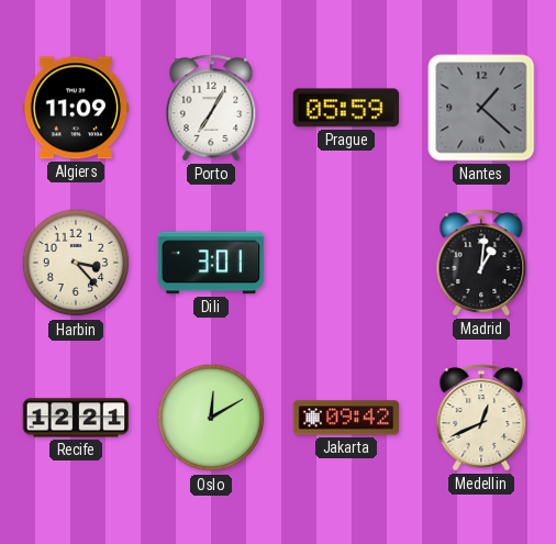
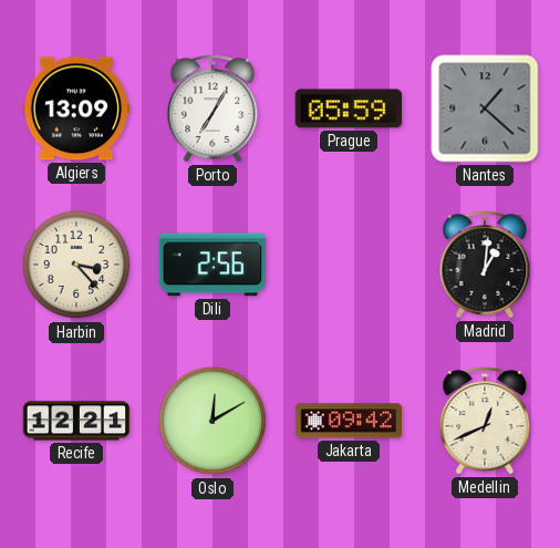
Algiers: 11:09 -> 13:09
Dili: 3:01 -> 2:56
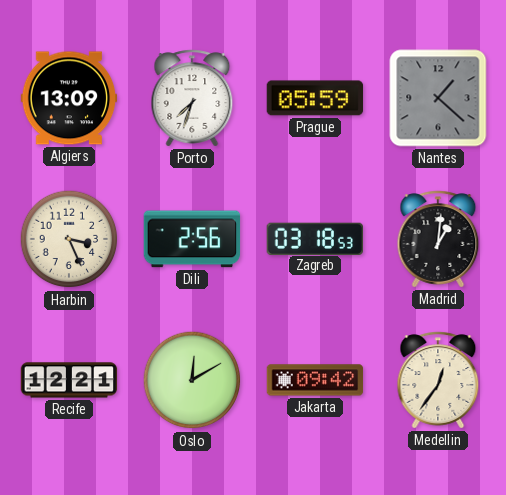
Porto: 7:05 -> 7:33
Harbin: 3:23 -> 3:26
Zagreb: none -> 03:18
Medellin: 12:41 -> 12:36
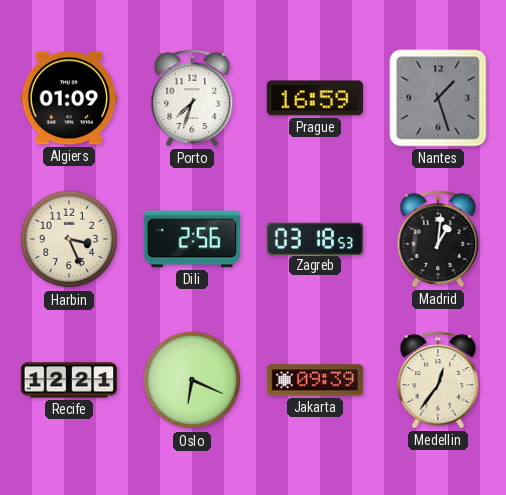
Algiers: 13:09 -> 01:09
Prague: 05:59 -> 16:59
Nantes: 1:22 -> 1:27
Oslo: 12:10 -> 6:19
Jakarta: 09:42 -> 09:39
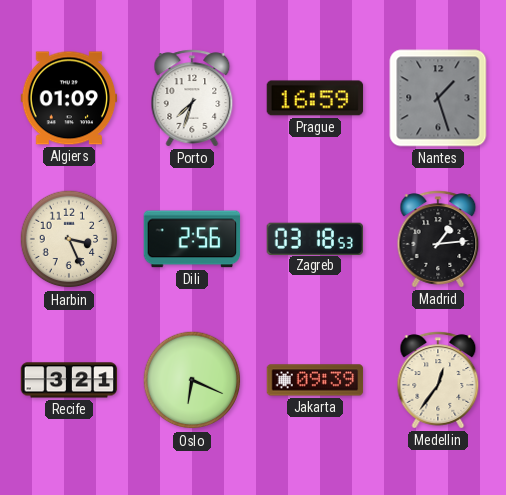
Madrid: 1:01 -> 1:14
Recife: 12:21 -> 3:21
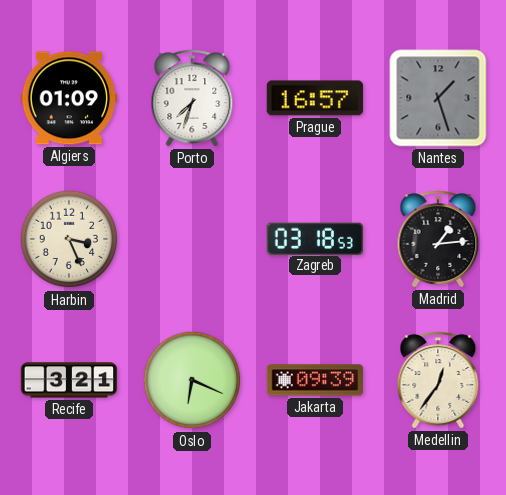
Prague: 16:59 -> 16:57
Dili: 2:56 -> none
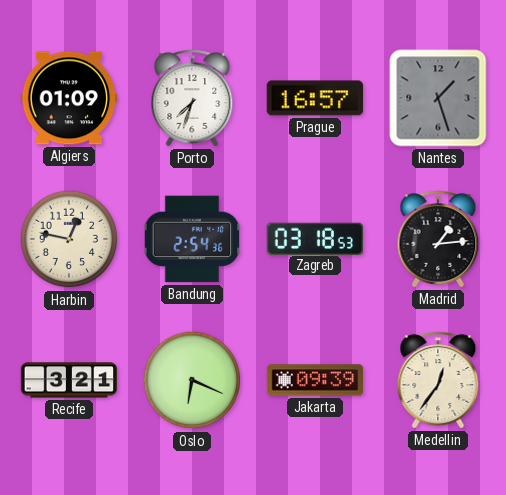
Harbin: 3:26 -> 12:47
Bandung: none -> 2:54
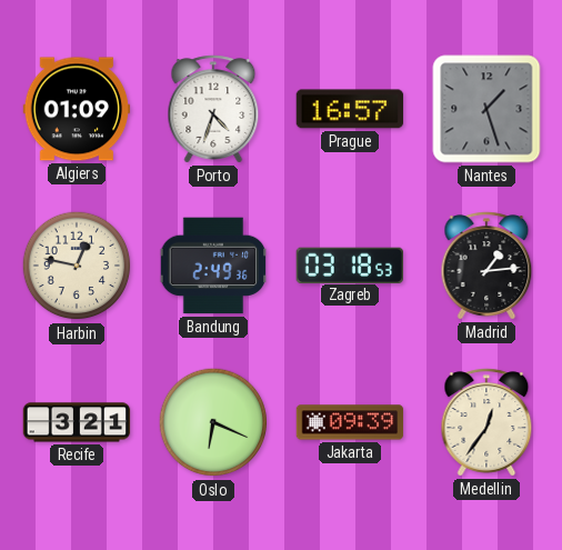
Porto: 7:33 -> 4:33
Bandung: 2:54 -> 2:49
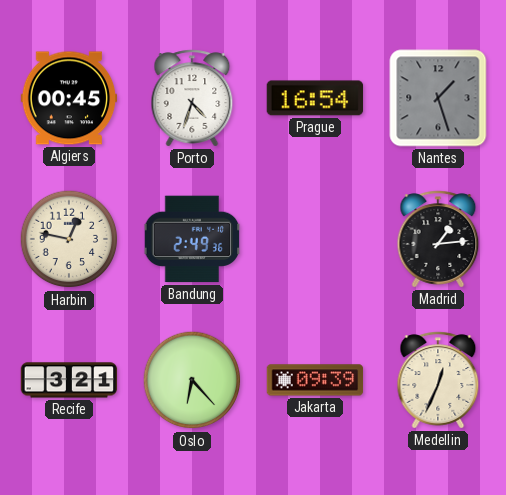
Algiers: 01:09 -> 00:45
Prague: 16:57 -> 16:54
Zagreb: 03:18 -> none
Oslo: 6:19 -> 6:23
Medellin: 12:36 -> 12:34
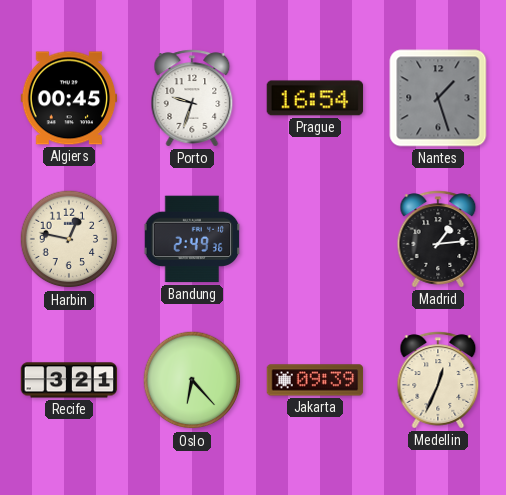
Porto: 4:33 -> 9:33
